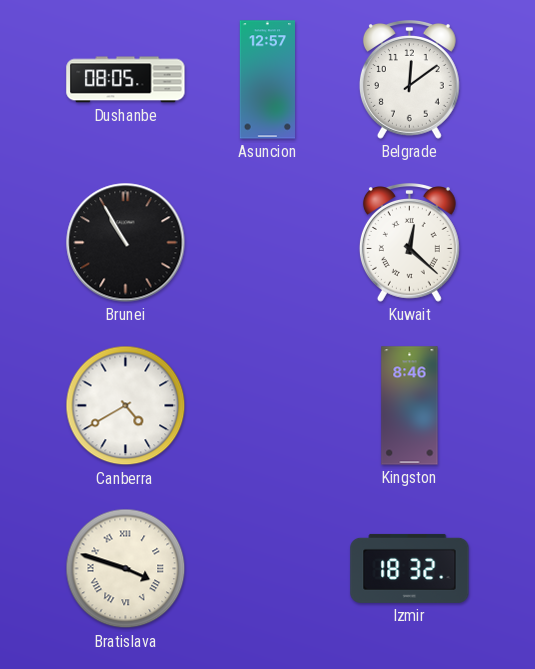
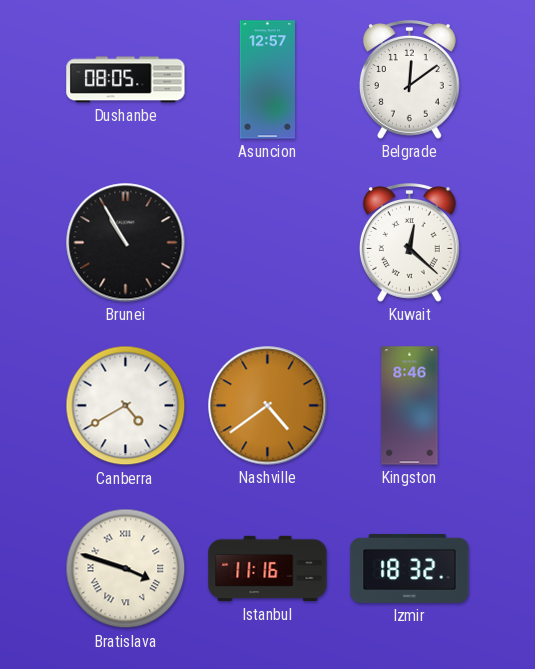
Nashville: none -> 4:39
Istanbul: none -> 11:16
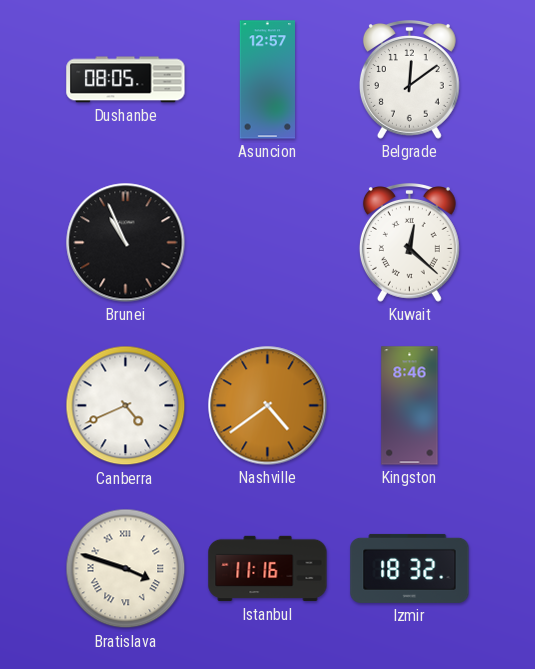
Brunei: 10:55 -> 10:56
Canberra: 4:40 -> 4:41
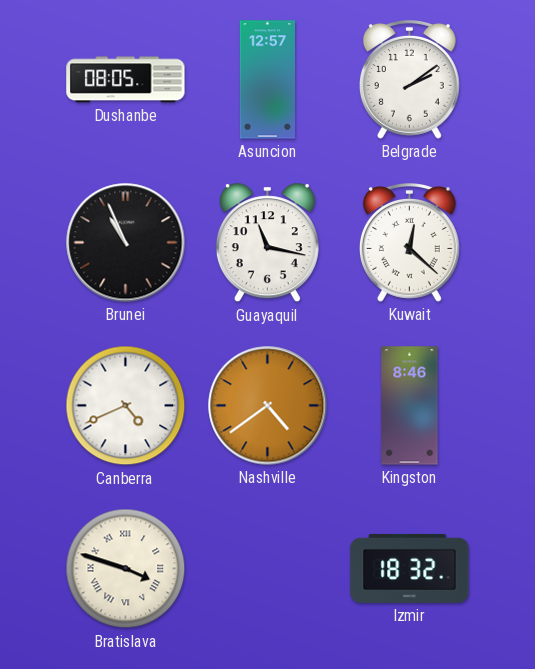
Belgrade: 12:09 -> 2:09
Guayaquil: none -> 11:17
Istanbul: 11:16 -> none
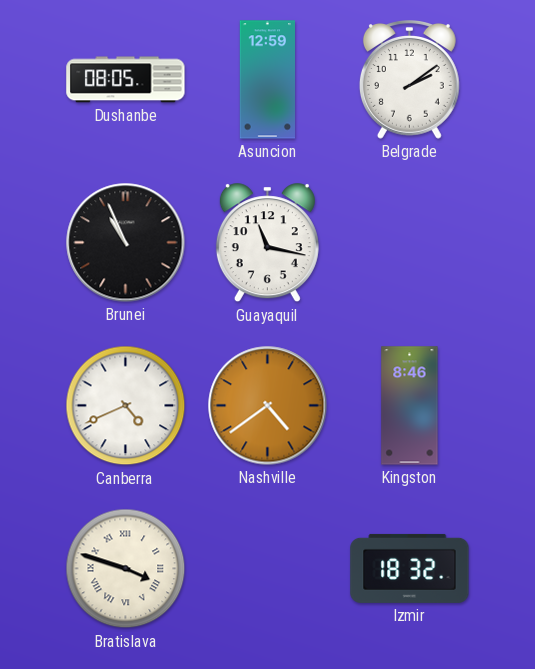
Asuncion: 12:57 -> 12:59
Kuwait: 12:22 -> none
